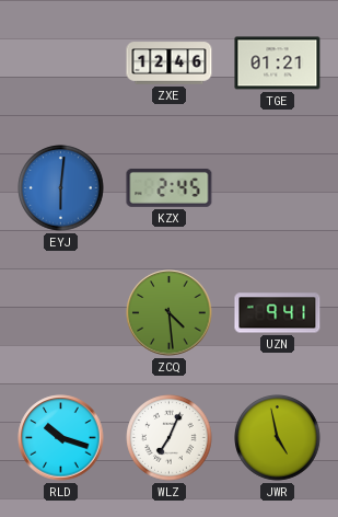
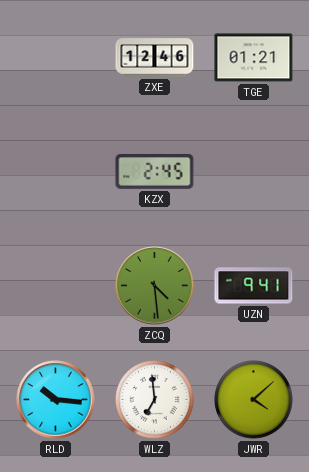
EYJ: 6:01 -> none
RLD: 10:18 -> 10:16
WLZ: 7:04 -> 6:59
JWR: 4:58 -> 4:08
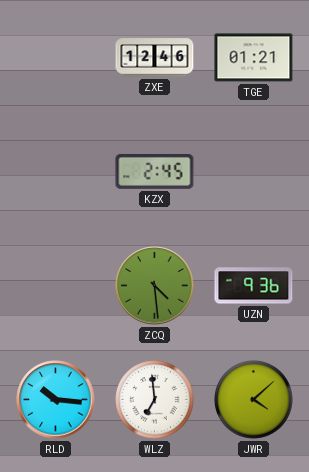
UZN: 9:41 -> 9:36
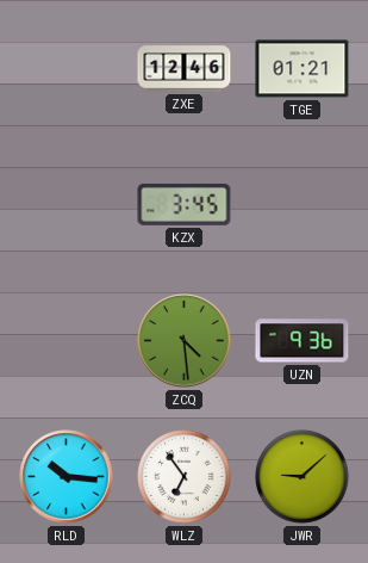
KZX: 2:45 -> 3:45
WLZ: 6:59 -> 6:54
JWR: 4:08 -> 9:08
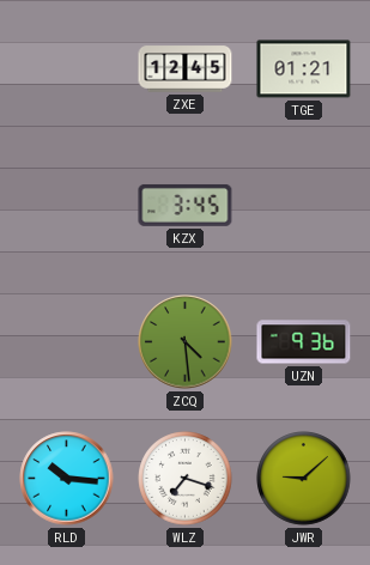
ZXE: 12:46 -> 12:45
WLZ: 6:54 -> 7:18
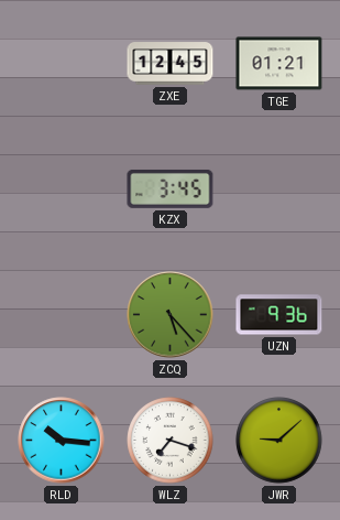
ZCQ: 4:29 -> 5:23
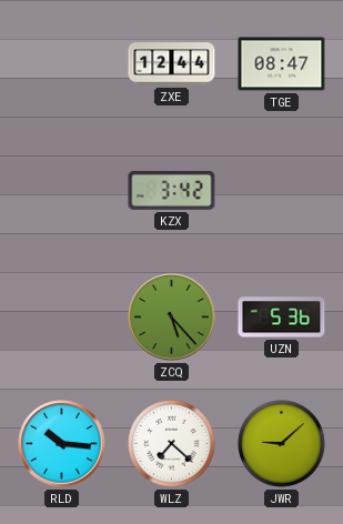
ZXE: 12:45 -> 12:44
TGE: 01:21 -> 08:47
KZX: 3:45 -> 3:42
UZN: 9:36 -> 5:36
WLZ: 7:18 -> 7:22
